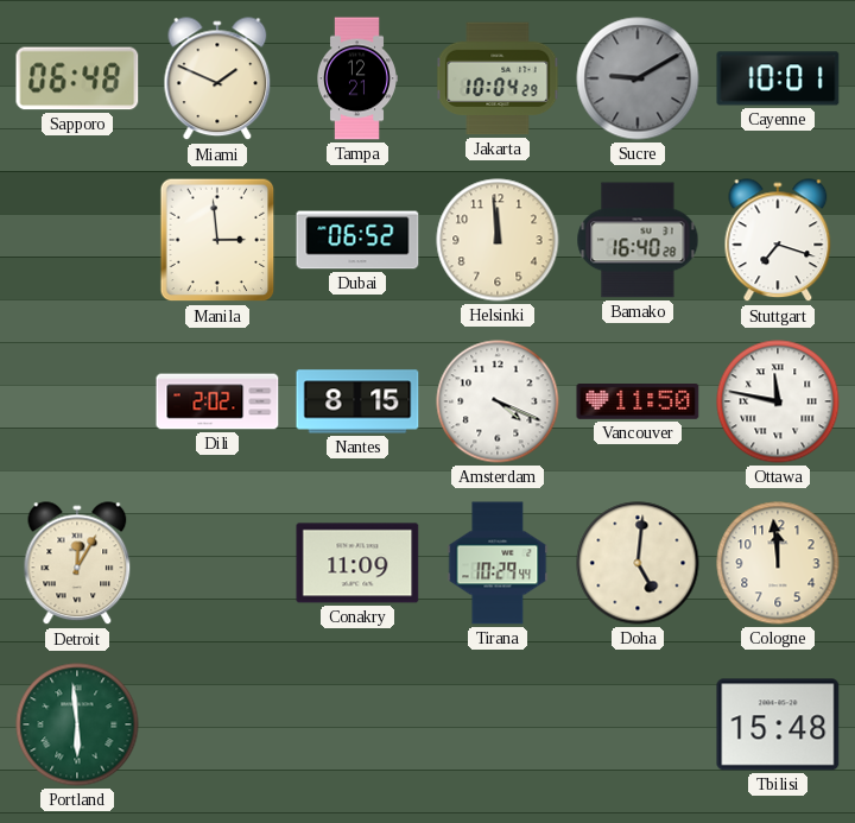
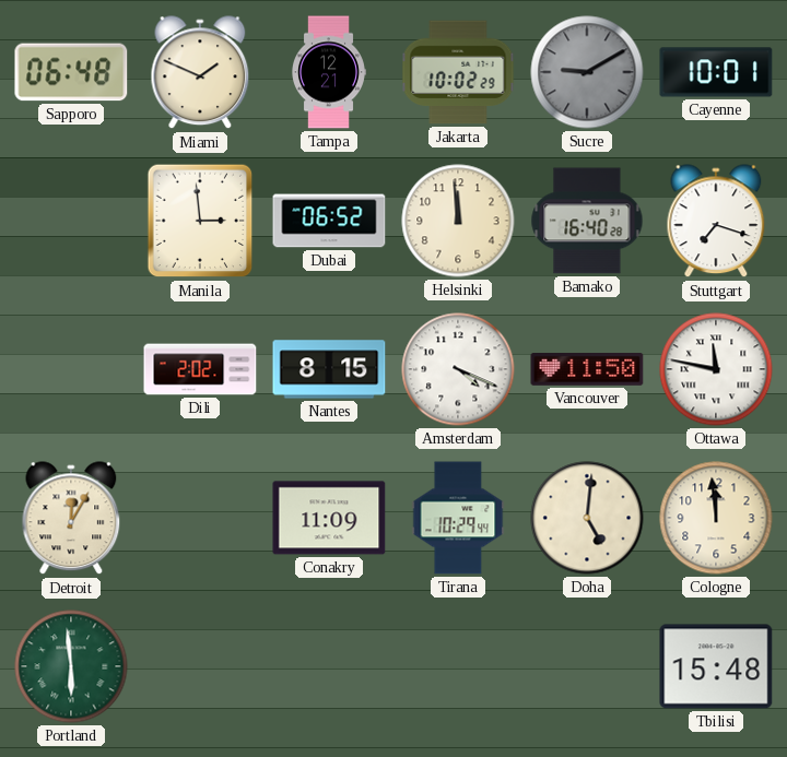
Jakarta: 10:04 -> 10:02
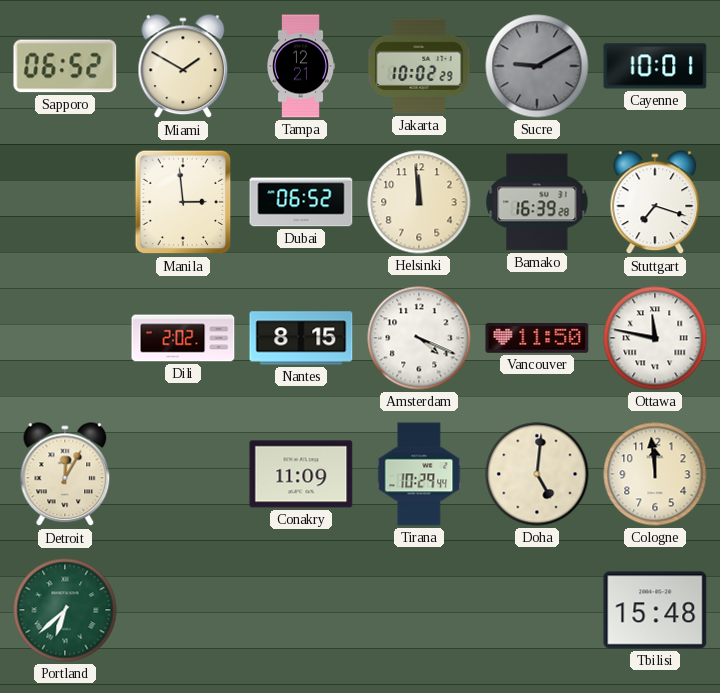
Sapporo: 06:48 -> 06:52
Miami: 1:49 -> 1:50
Bamako: 16:40 -> 16:39
Portland: 5:59 -> 6:38
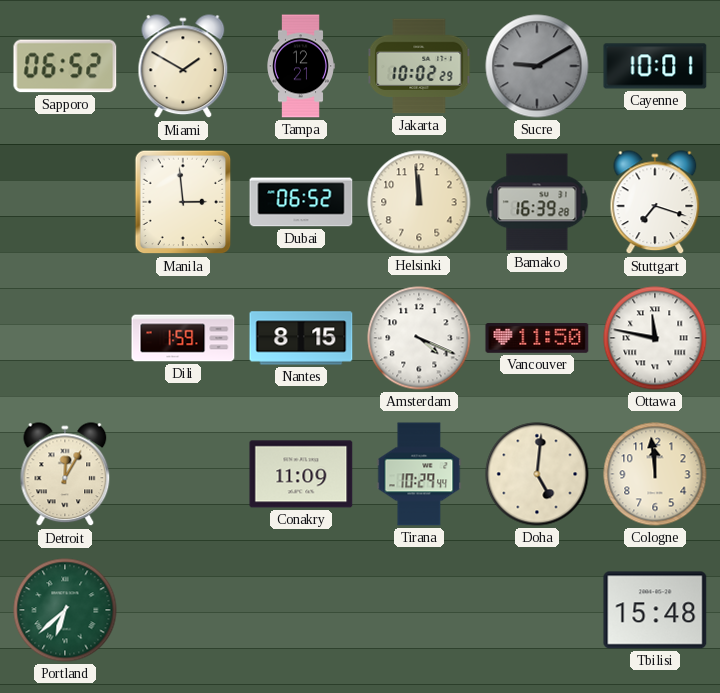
Dili: 2:02 -> 1:59
